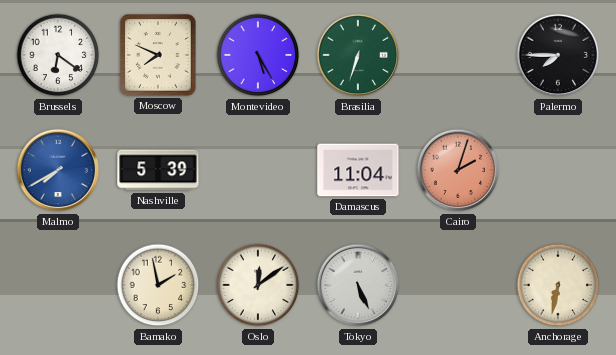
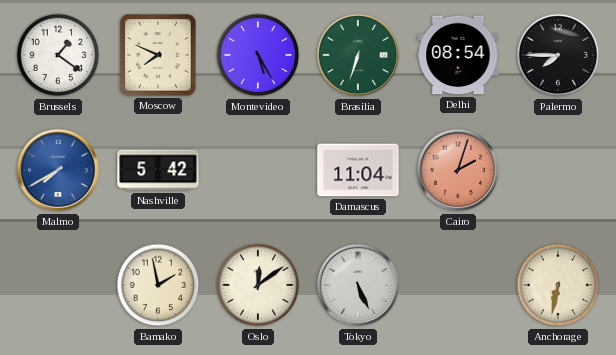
Brussels: 6:21 -> 1:21
Delhi: none -> 08:54
Nashville: 5:39 -> 5:42
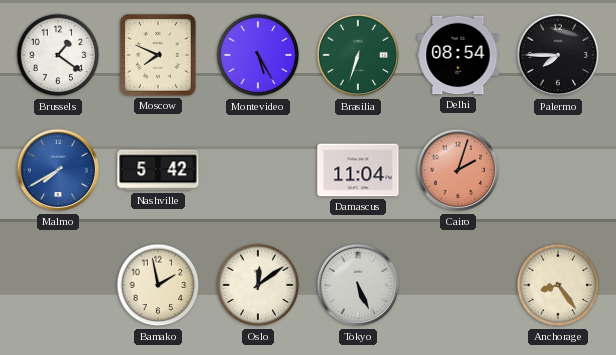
Anchorage: 6:32 -> 8:24
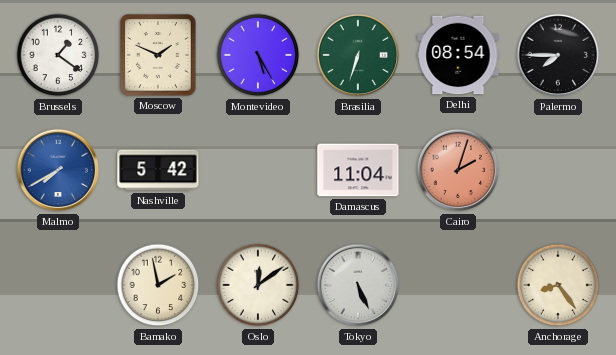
Moscow: 7:49 -> 1:49
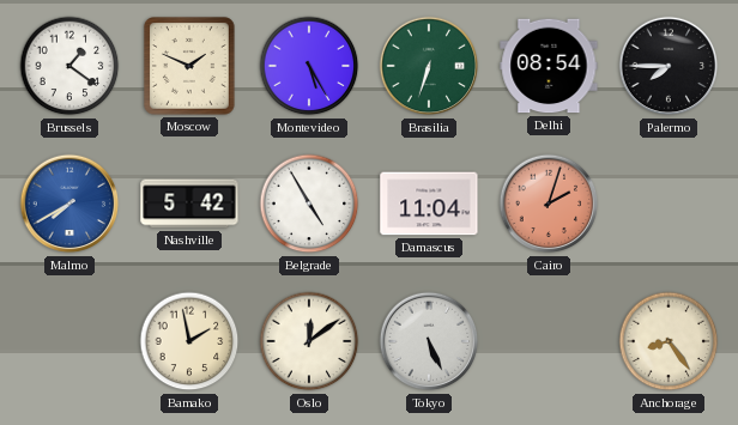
Belgrade: none -> 4:55
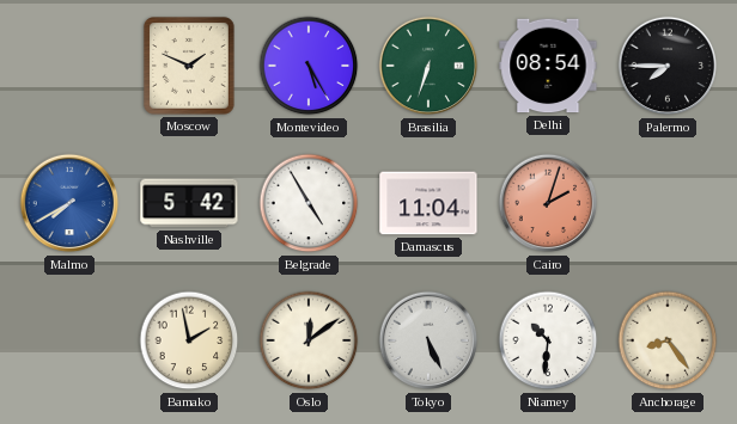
Brussels: 1:21 -> none
Niamey: none -> 10:31
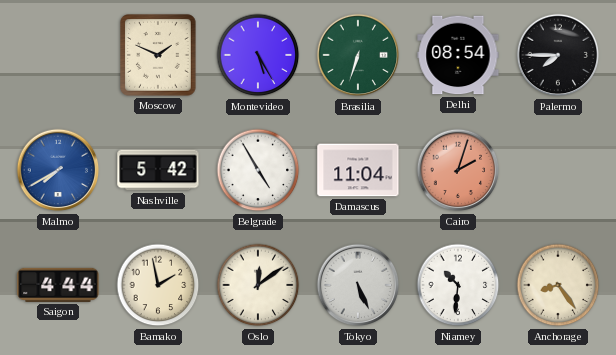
Saigon: none -> 4:44
